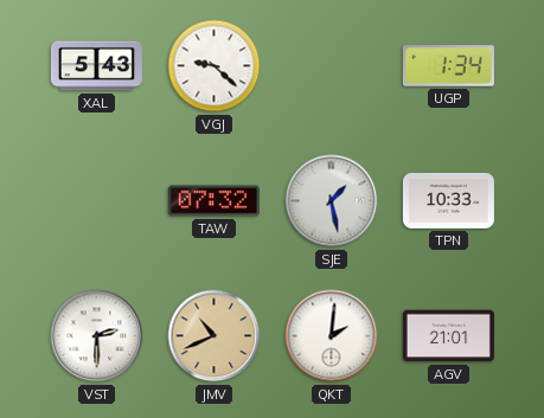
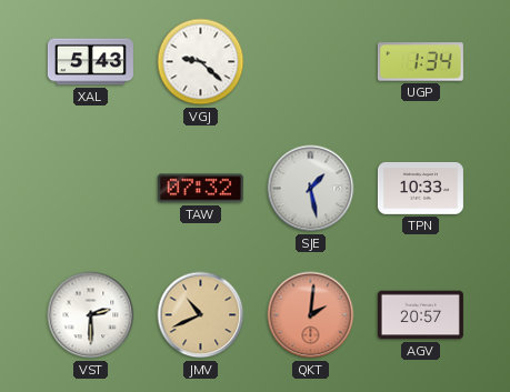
QKT dial: white -> salmon
AGV: 21:01 -> 20:57
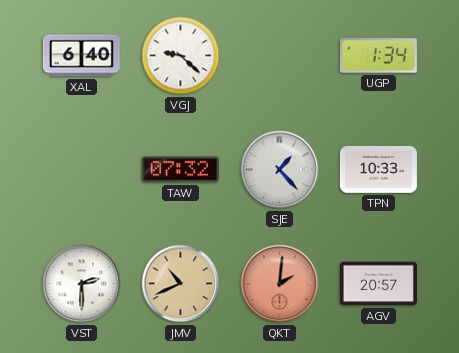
XAL: 5:43 -> 6:40
SJE: 1:28 -> 1:23
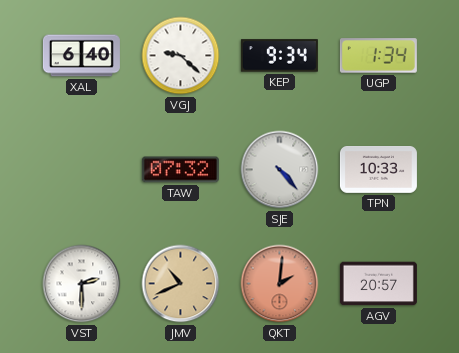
KEP: none -> 9:34
SJE: 1:23 -> 4:23
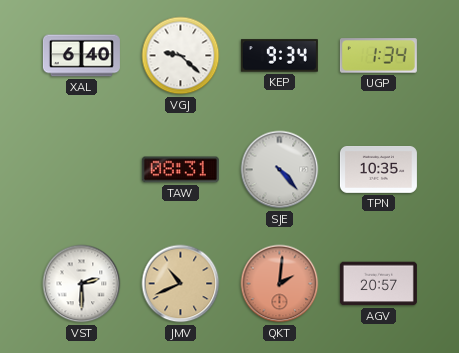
TAW: 07:32 -> 08:31
TPN: 10:33 -> 10:35
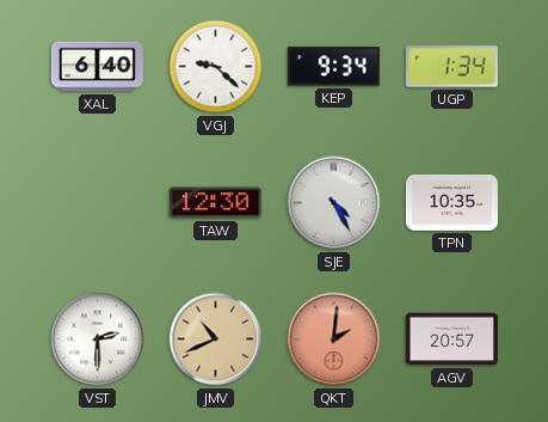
TAW: 08:31 -> 12:30
SJE: 4:23 -> 4:25
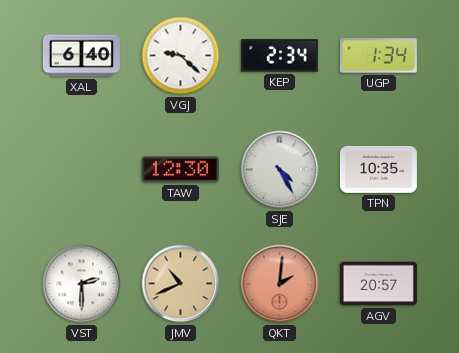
KEP: 9:34 -> 2:34
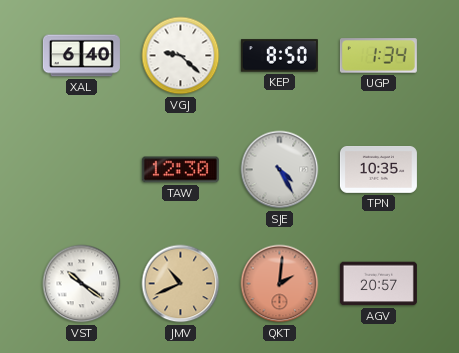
KEP: 2:34 -> 8:50
VST: 2:30 -> 10:21
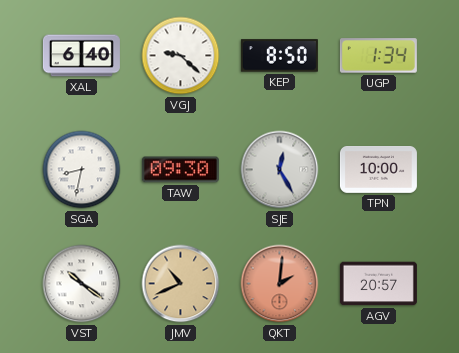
SGA: none -> 8:32
TAW: 12:30 -> 09:30
SJE: 4:25 -> 12:25
TPN: 10:35 -> 10:00
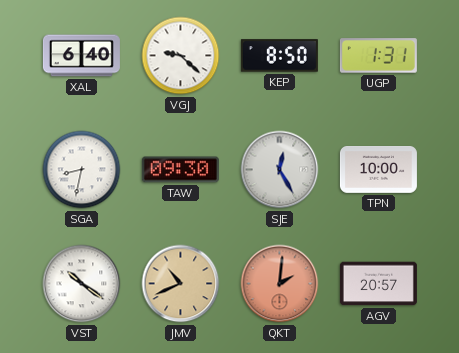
UGP: 1:34 -> 1:31
